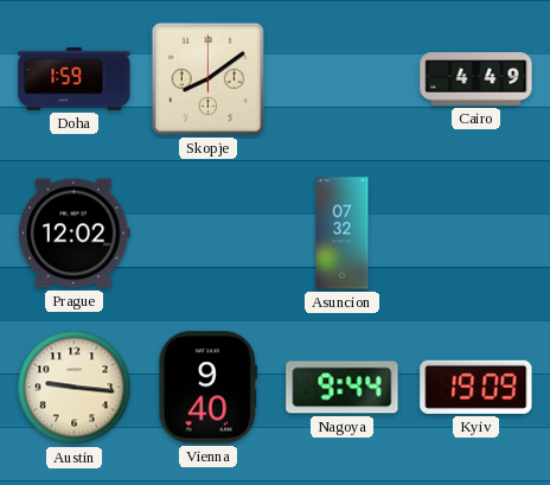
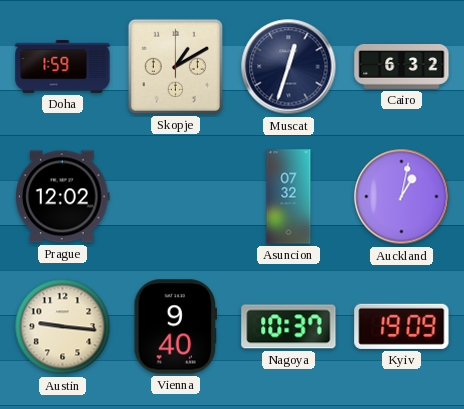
Skopje: 8:09 -> 1:10
Muscat: none -> 12:33
Cairo: 4:49 -> 6:32
Auckland: none -> 1:02
Nagoya: 9:44 -> 10:37
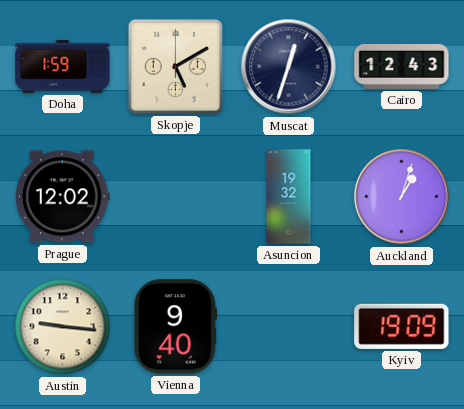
Skopje: 1:10 -> 5:10
Cairo: 6:32 -> 12:43
Asuncion: 07:32 -> 19:32
Auckland: 1:02 -> 1:03
Nagoya: 10:37 -> none
